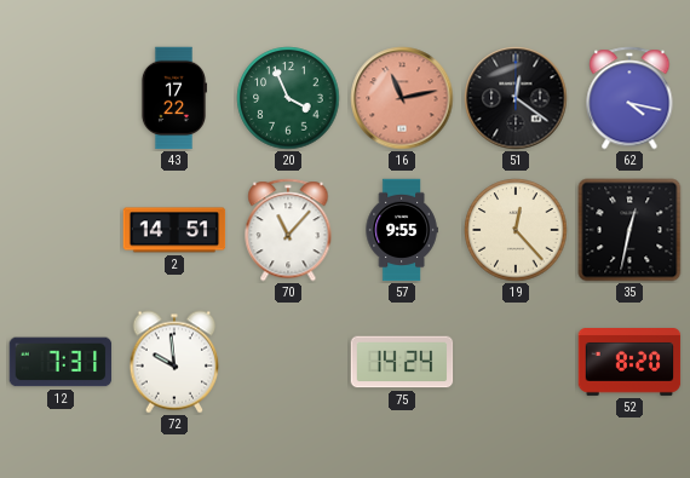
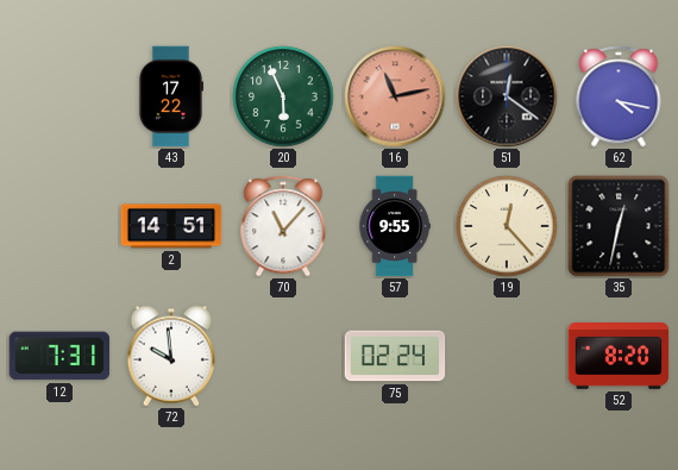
20: 3:56 -> 5:56
75: 14:24 -> 02:24
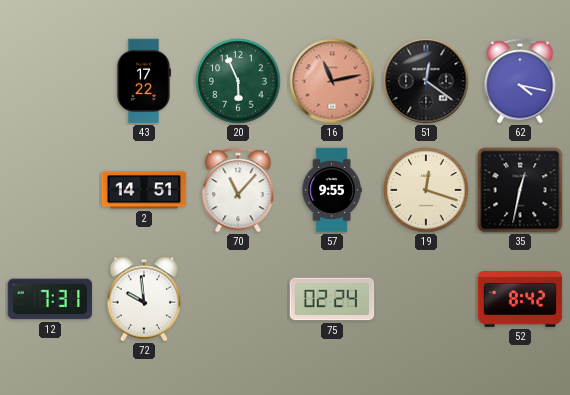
19: 12:23 -> 12:18
52: 8:20 -> 8:42
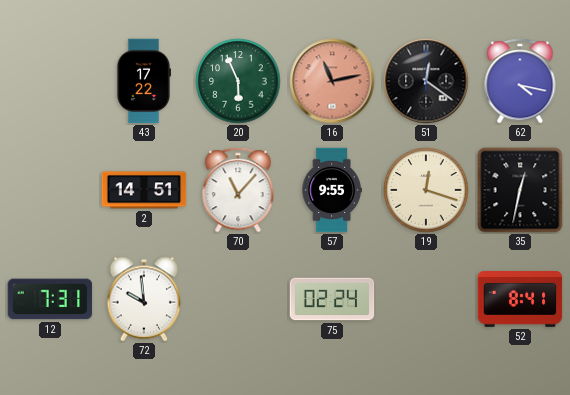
52: 8:42 -> 8:41
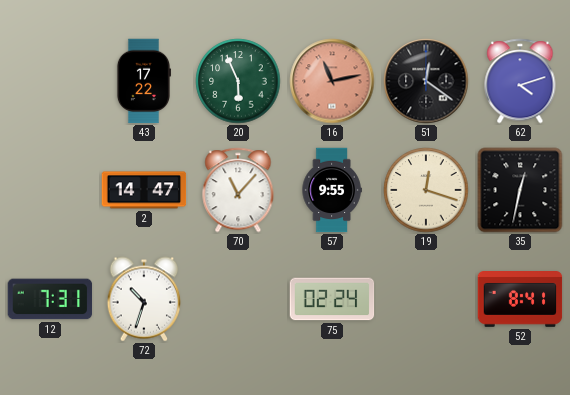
62: 4:17 -> 4:12
2: 14:51 -> 14:47
72: 9:59 -> 10:33
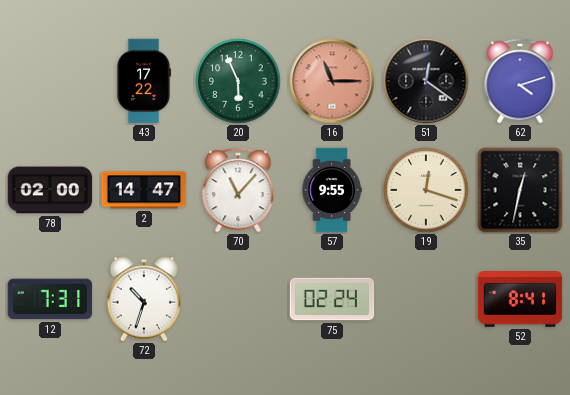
16: 11:13 -> 11:15
78: none -> 02:00
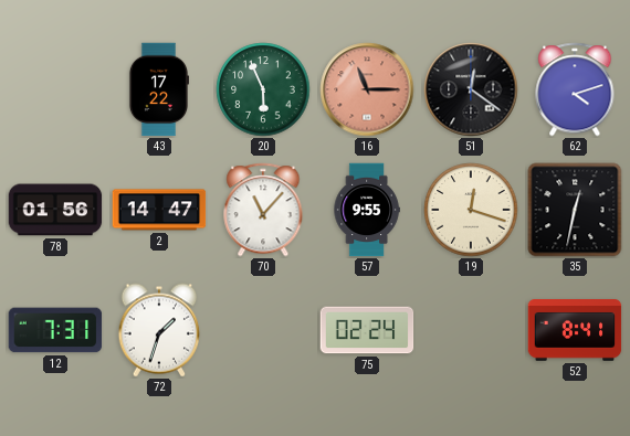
78: 02:00 -> 01:56
72: 10:33 -> 1:33
